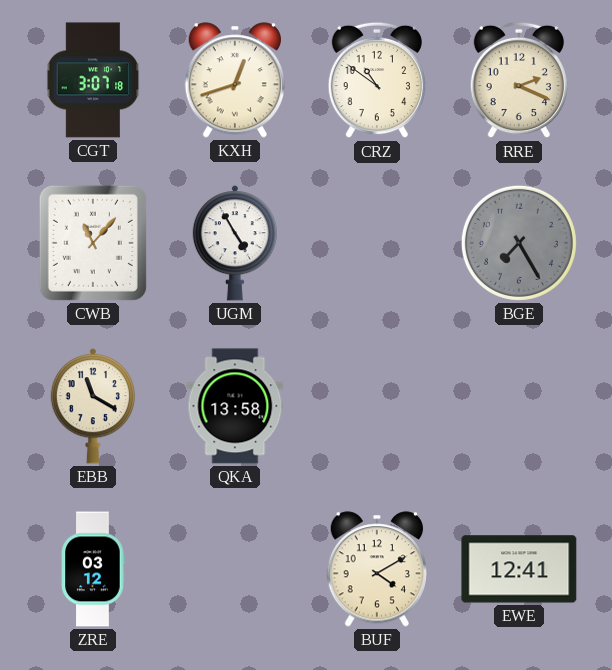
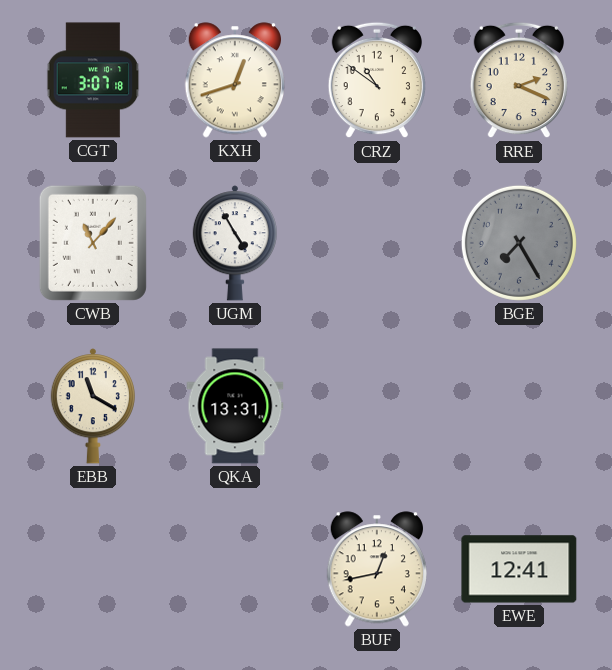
QKA: 13:58 -> 13:31
ZRE: 03:12 -> none
BUF: 4:10 -> 12:43
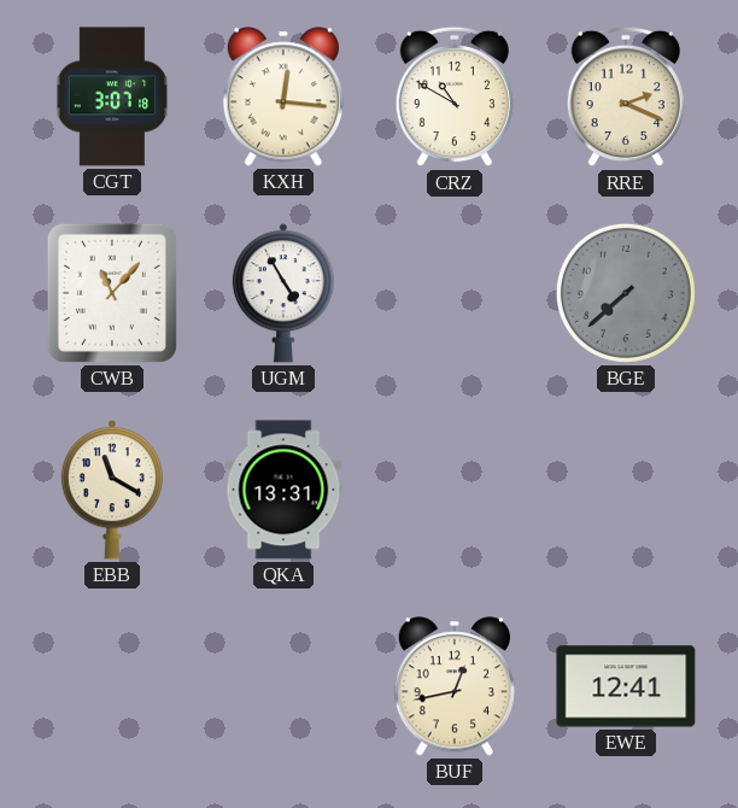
KXH: 12:42 -> 12:16
CRZ: 10:51 -> 10:50
BGE: 7:25 -> 7:38
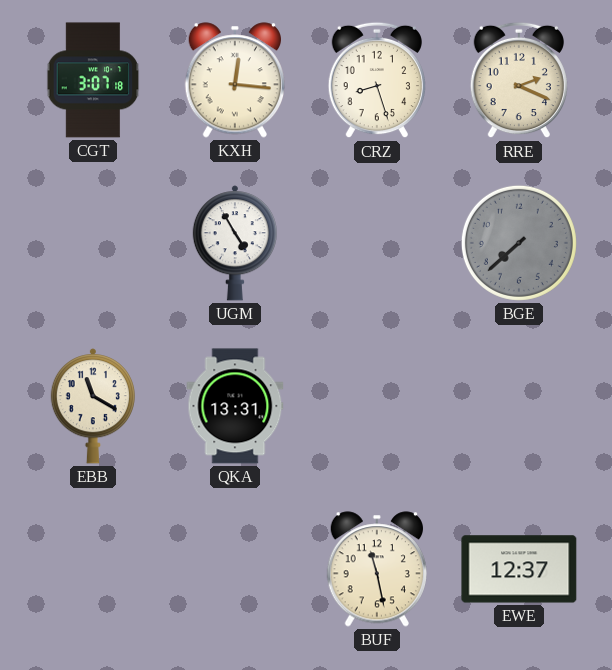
CRZ: 10:50 -> 8:27
CWB: 11:07 -> none
BUF: 12:43 -> 11:28
EWE: 12:41 -> 12:37
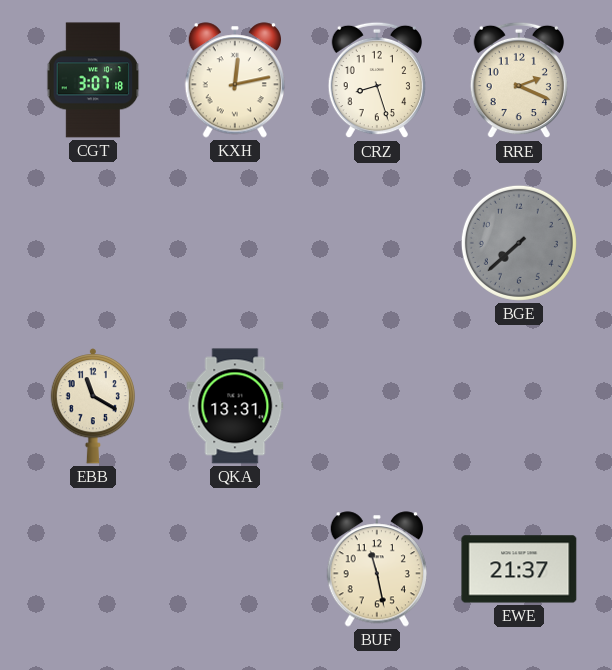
KXH: 12:16 -> 12:13
UGM: 4:55 -> none
EWE: 12:37 -> 21:37
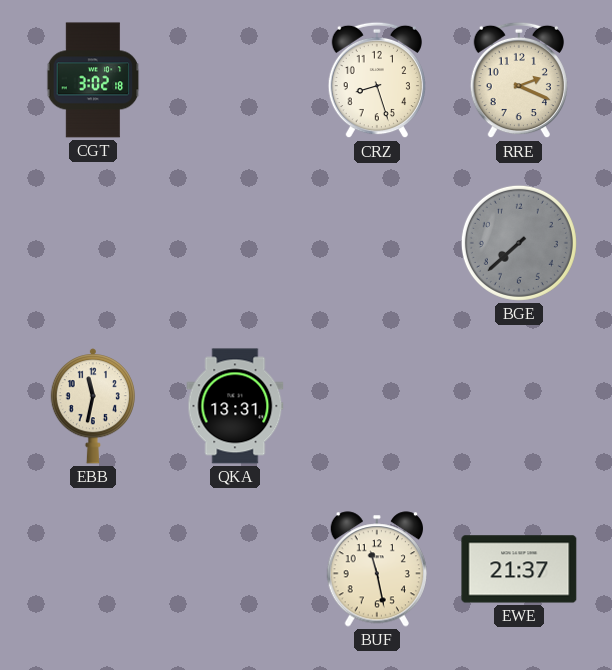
CGT: 3:07 -> 3:02
KXH: 12:13 -> none
EBB: 11:20 -> 11:32
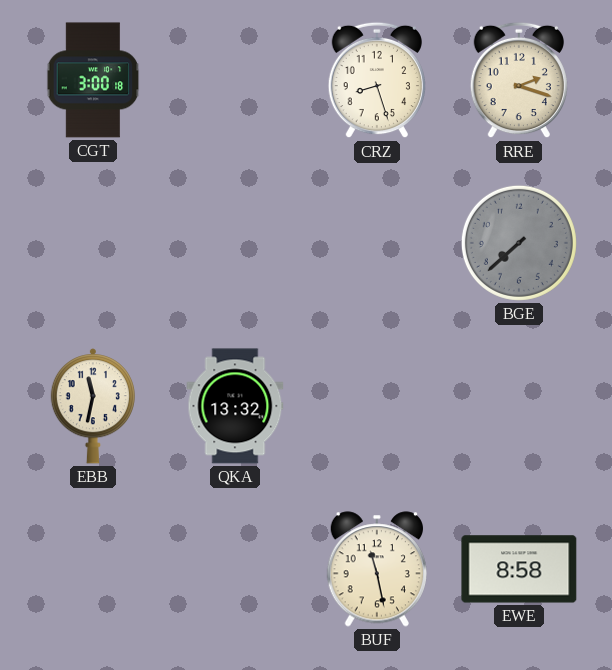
CGT: 3:02 -> 3:00
RRE: 2:19 -> 2:18
QKA: 13:31 -> 13:32
EWE: 21:37 -> 8:58
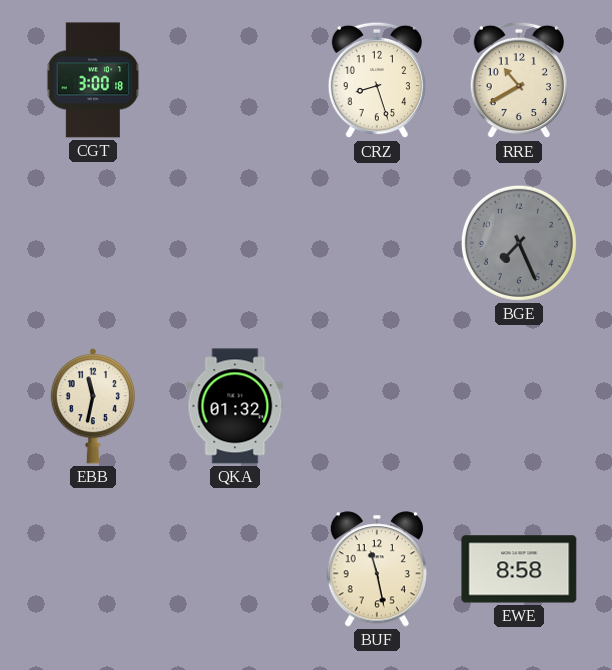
RRE: 2:18 -> 10:40
BGE: 7:38 -> 7:26
QKA: 13:32 -> 01:32
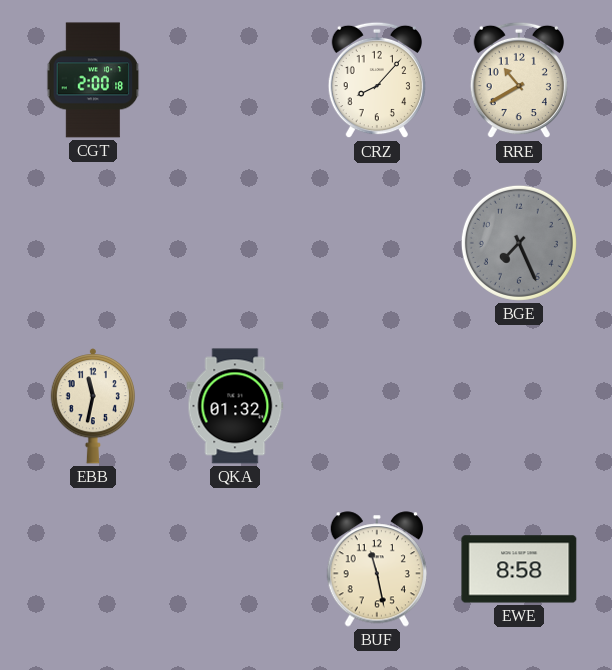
CGT: 3:00 -> 2:00
CRZ: 8:27 -> 8:07
